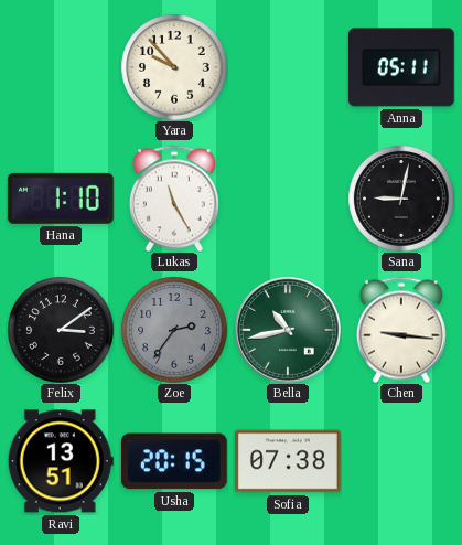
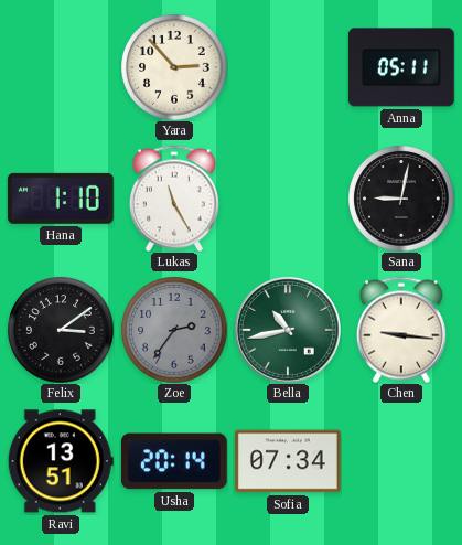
Yara: 9:53 -> 2:53
Usha: 20:15 -> 20:14
Sofia: 07:38 -> 07:34
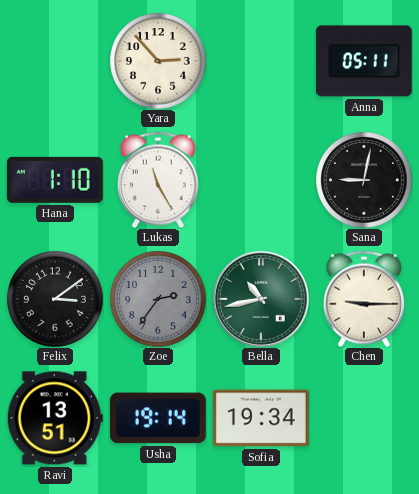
Chen: 9:16 -> 9:15
Usha: 20:14 -> 19:14
Sofia: 07:34 -> 19:34
